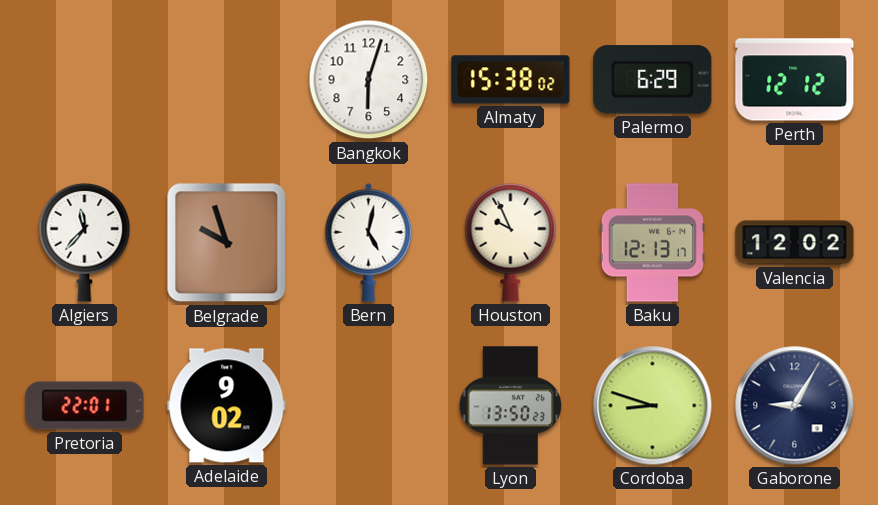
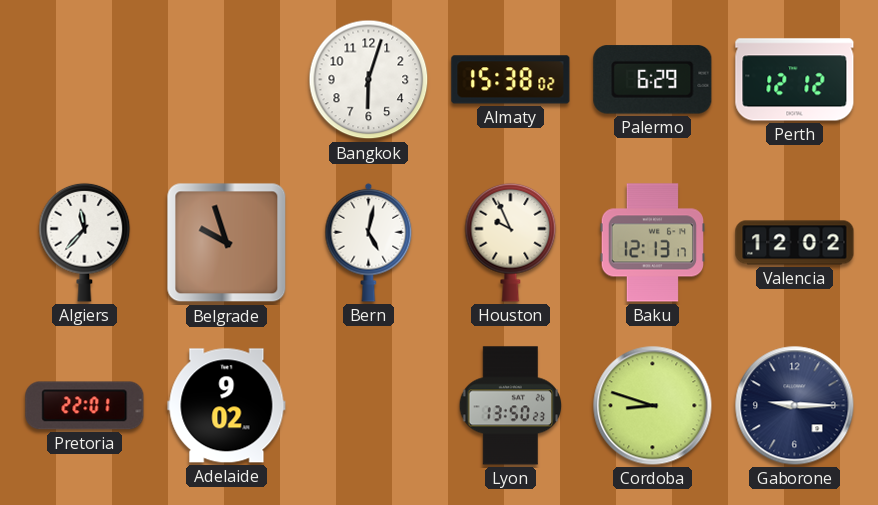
Gaborone: 9:05 -> 9:15
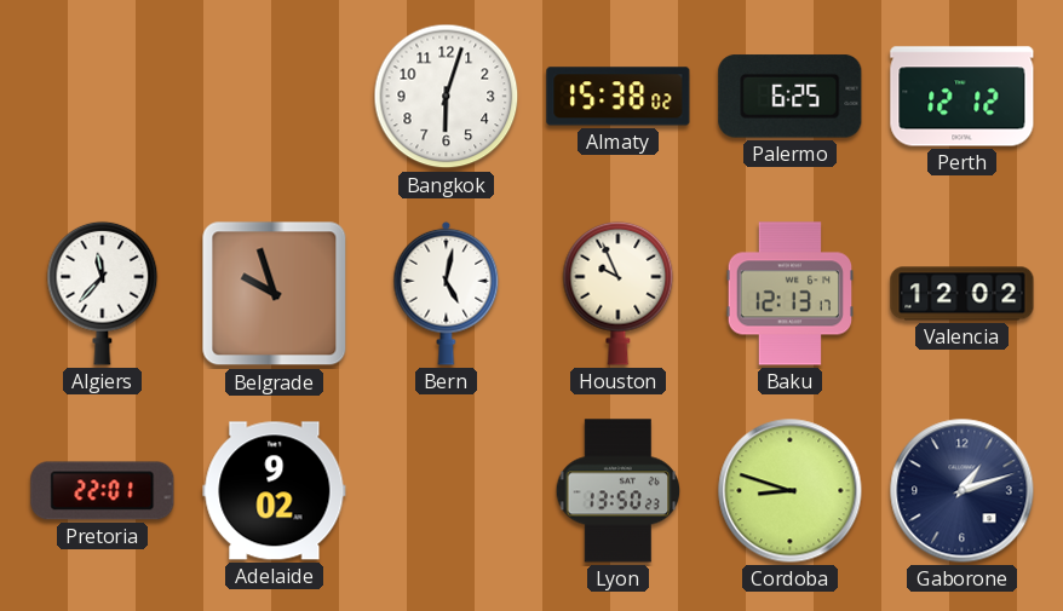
Palermo: 6:29 -> 6:25
Gaborone: 9:15 -> 1:12
